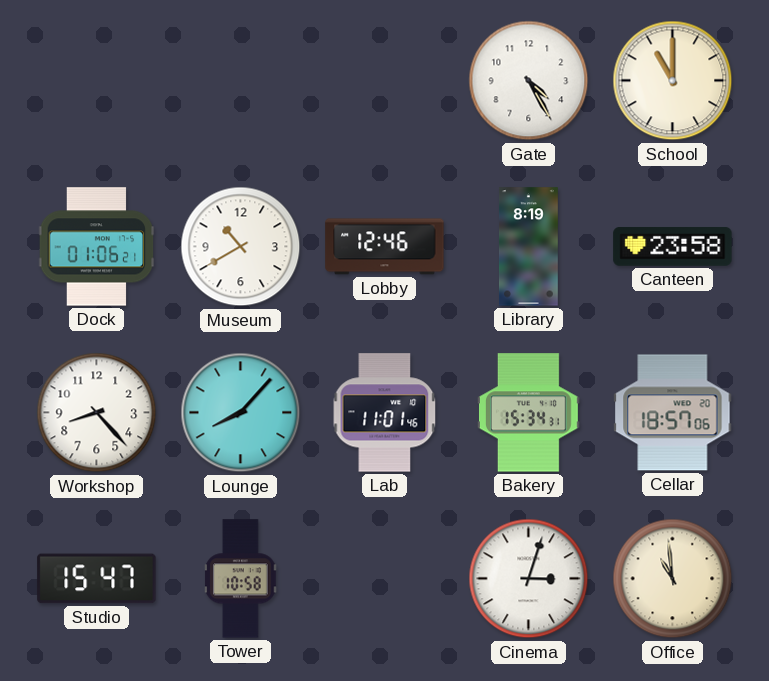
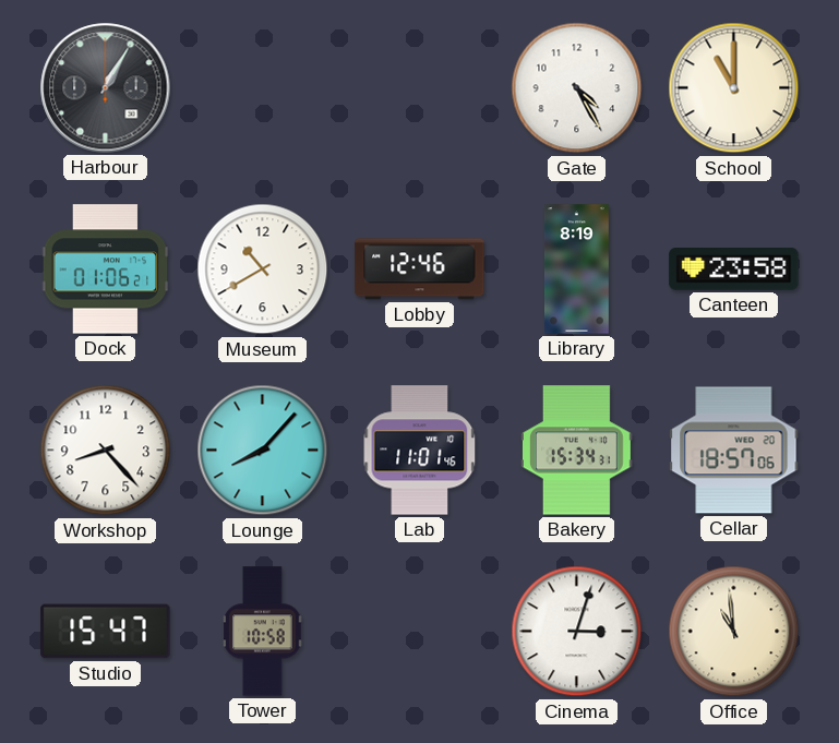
Harbour: none -> 1:05
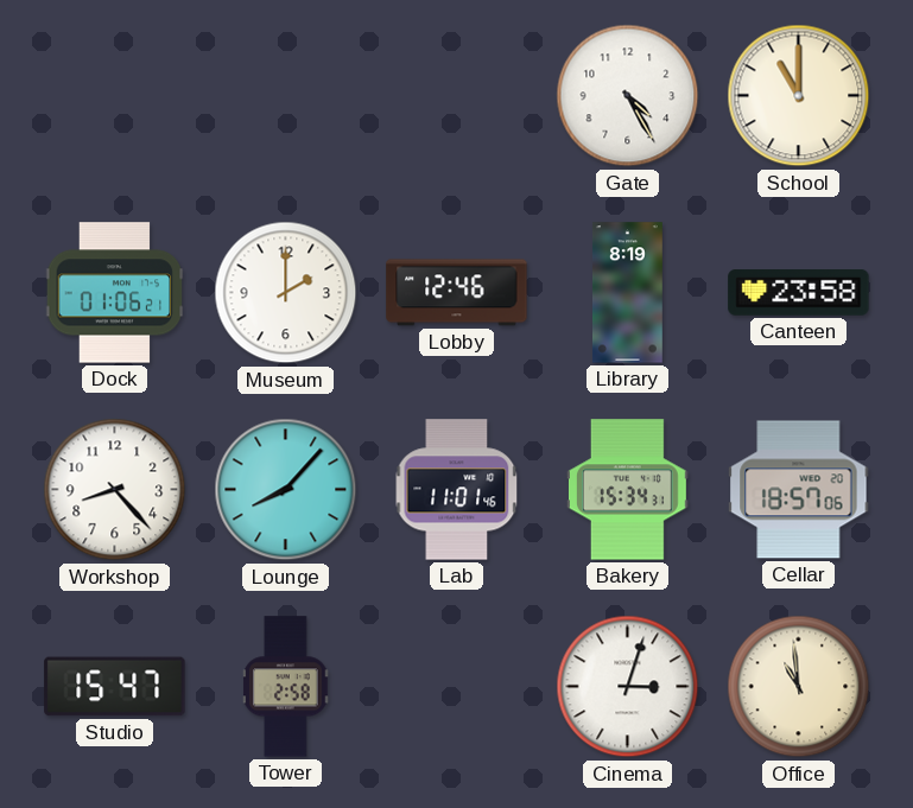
Harbour: 1:05 -> none
Museum: 10:40 -> 2:00
Tower: 10:58 -> 2:58
